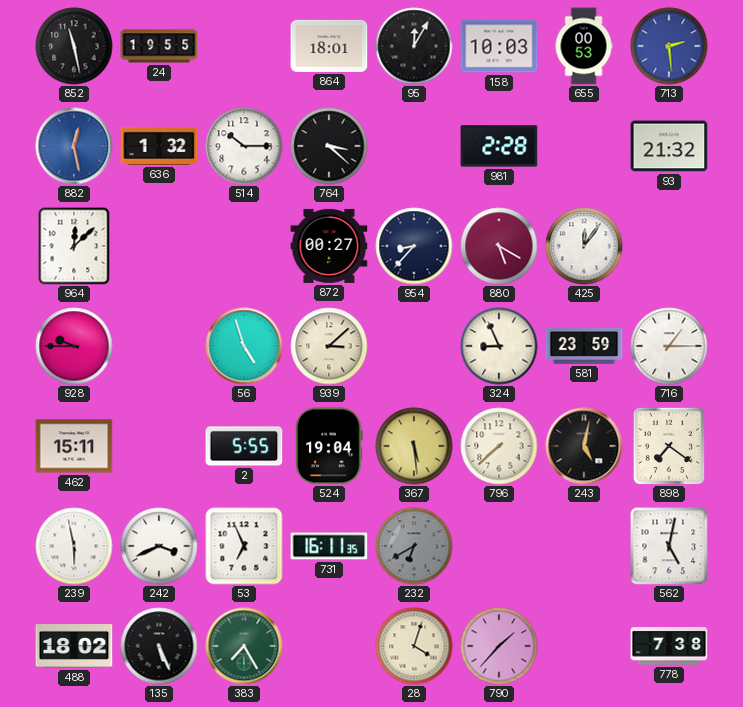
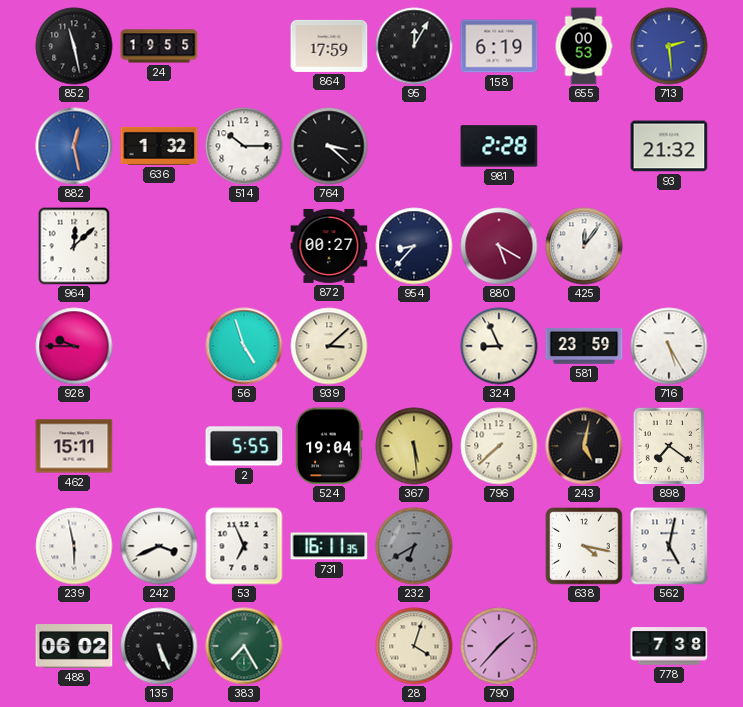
864: 18:01 -> 17:59
158: 10:03 -> 6:19
716: 1:15 -> 5:25
638: none -> 4:17
488: 18:02 -> 06:02
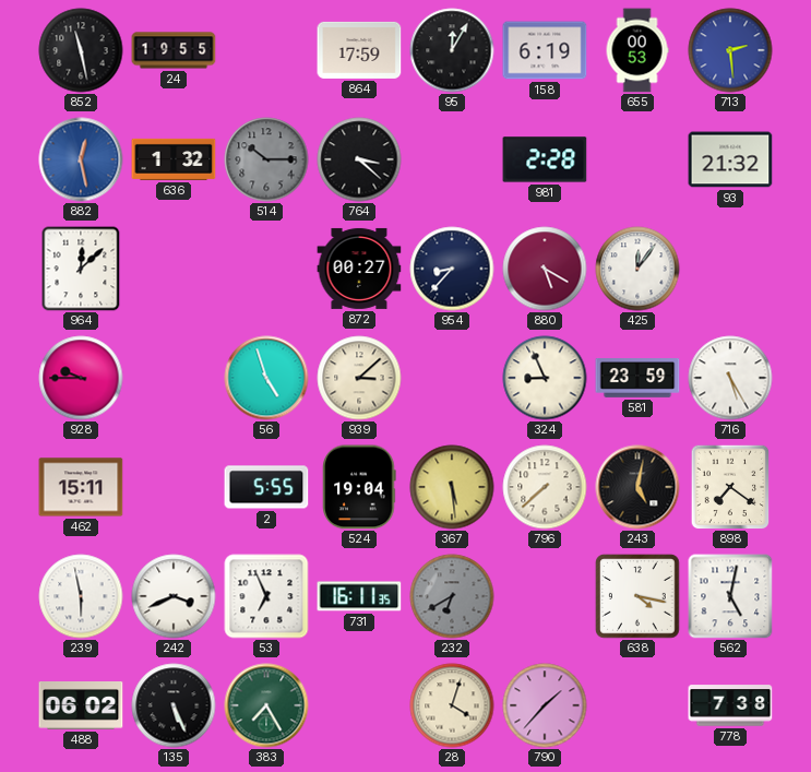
514 dial: white -> grey
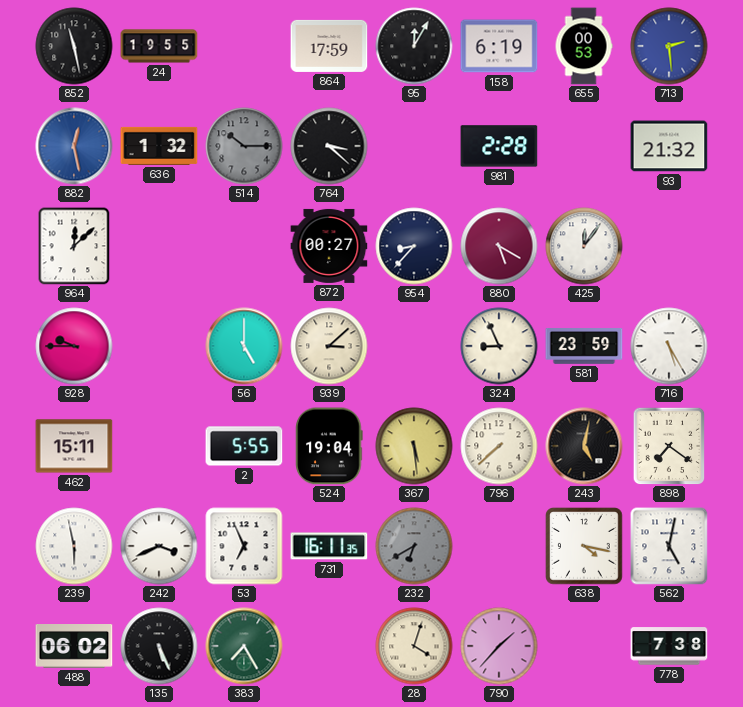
56: 4:57 -> 5:00
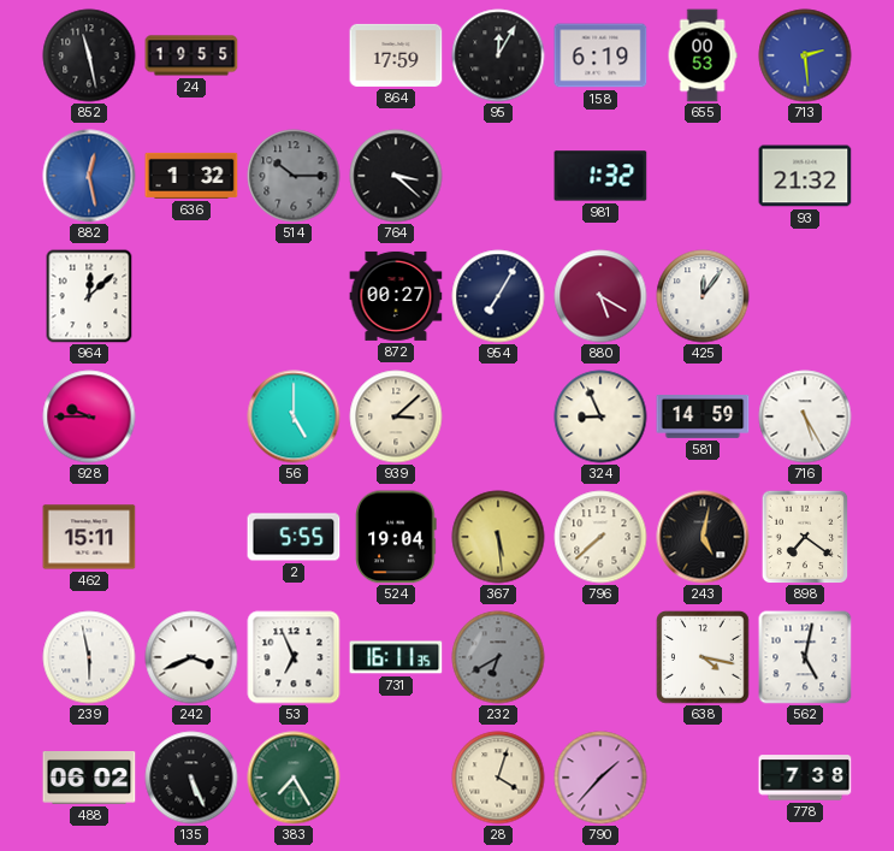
981: 2:28 -> 1:32
954: 8:37 -> 7:05
581: 23:59 -> 14:59
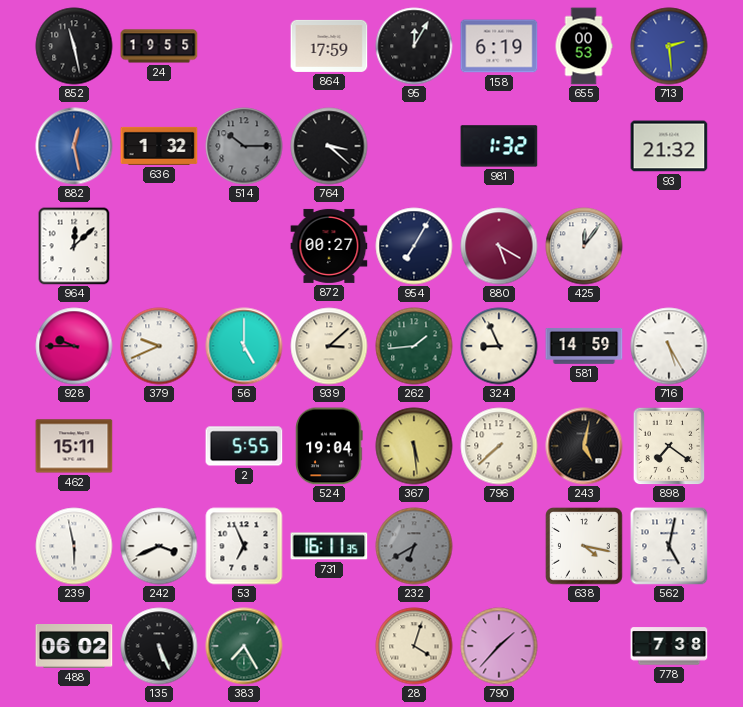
379: none -> 9:41
262: none -> 1:44
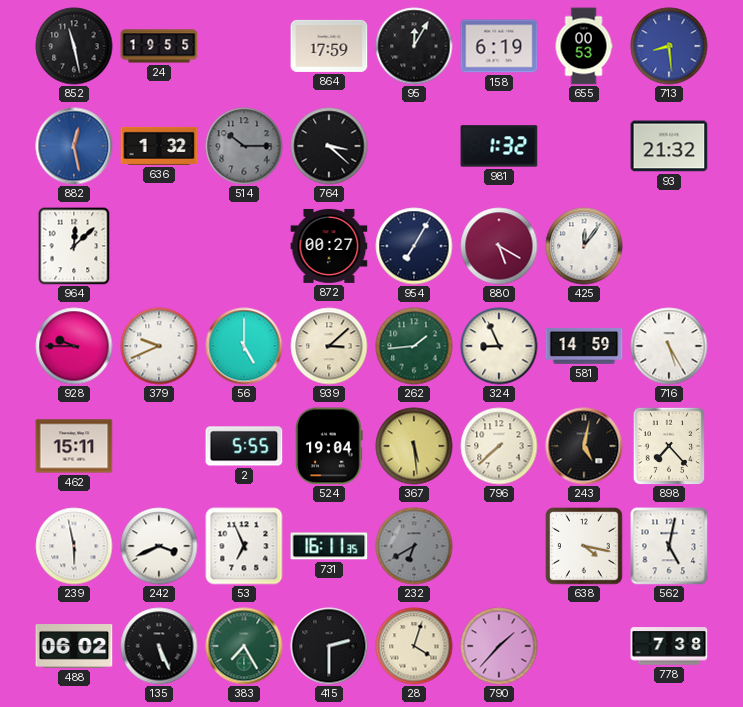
713: 2:29 -> 8:29
898: 7:21 -> 7:23
415: none -> 2:30
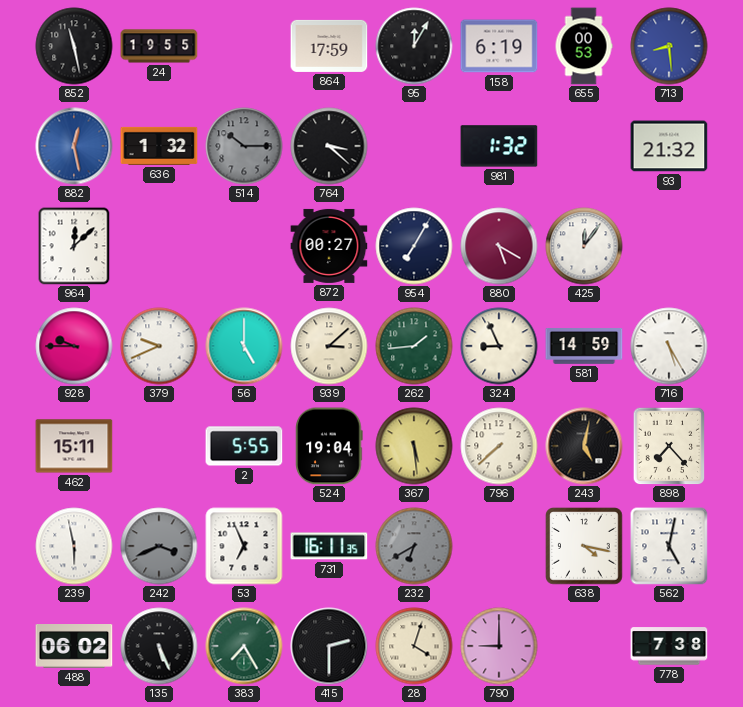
242 dial: white -> grey
790: 1:37 -> 9:00
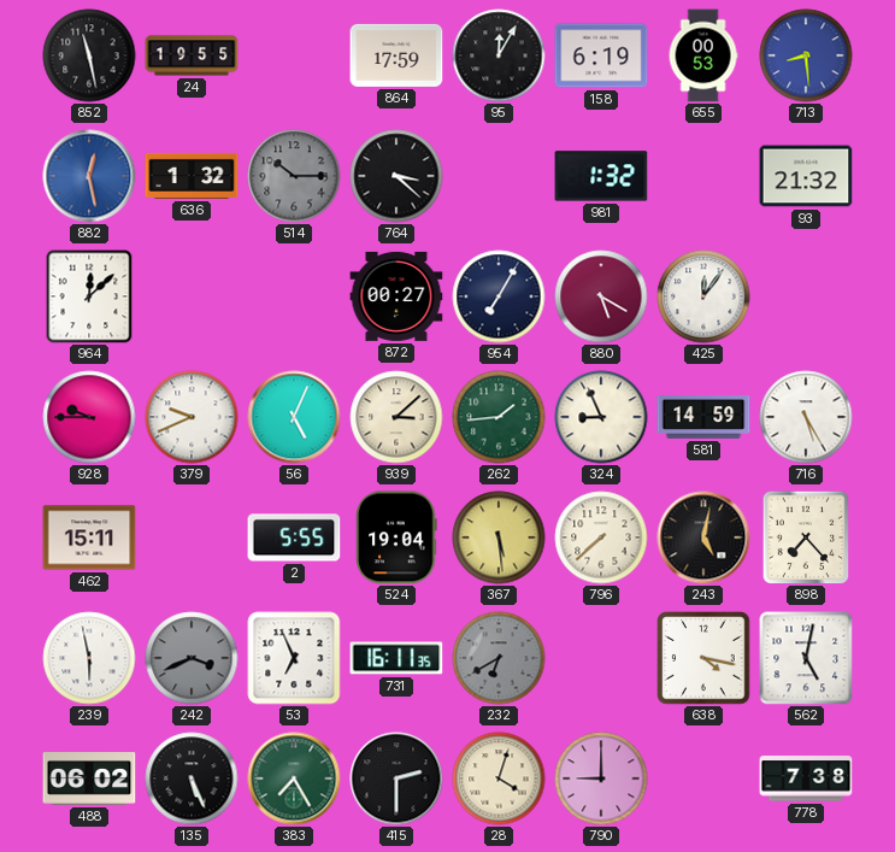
56: 5:00 -> 5:04
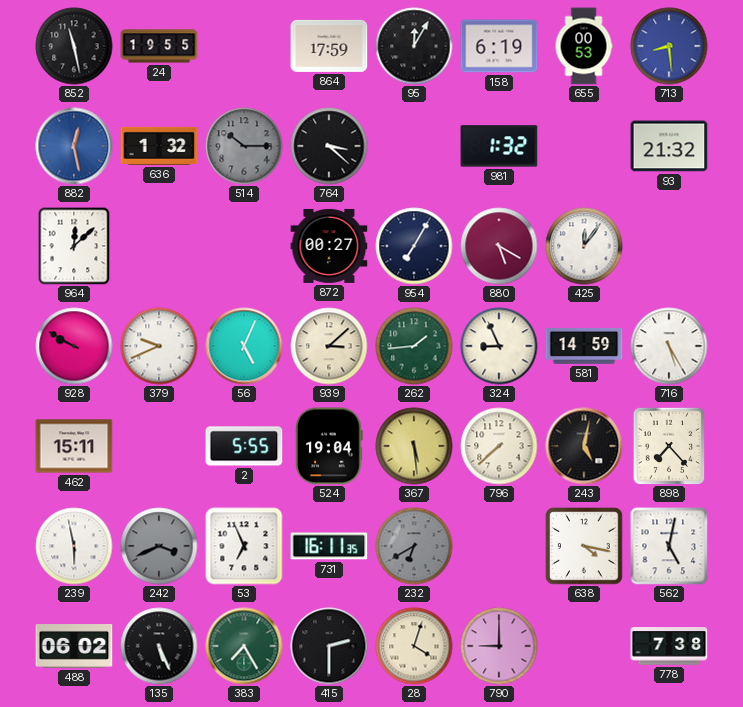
928: 9:45 -> 9:50
